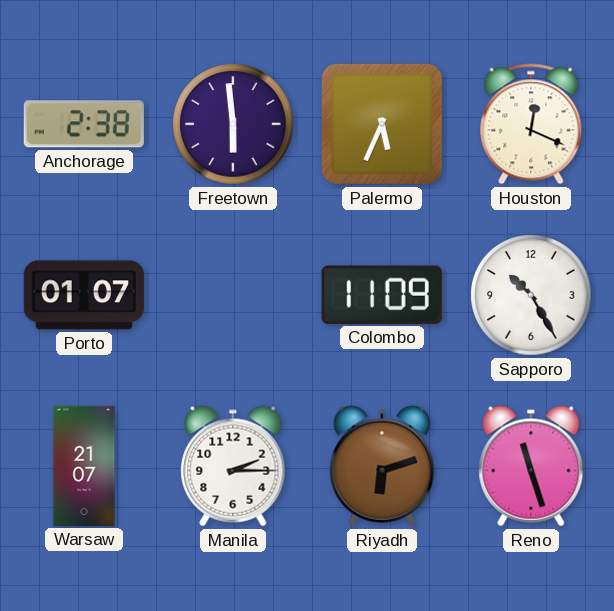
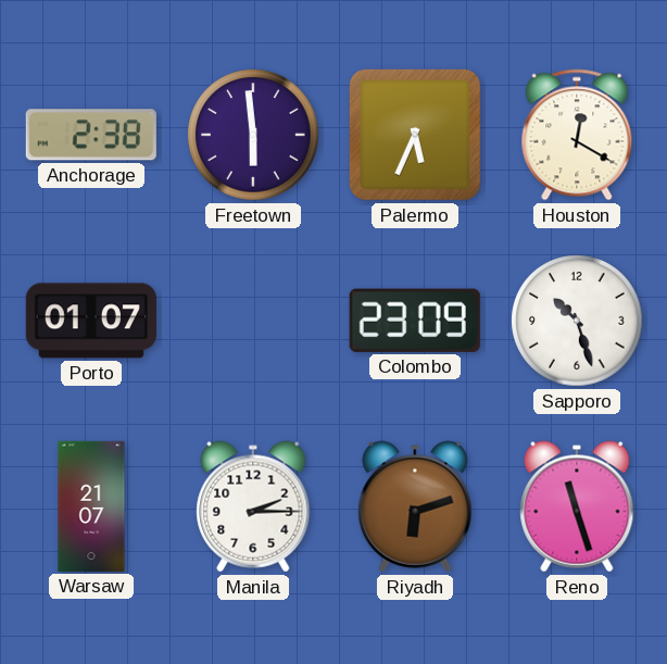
Houston: 12:19 -> 12:20
Colombo: 11:09 -> 23:09
Sapporo: 10:25 -> 10:27
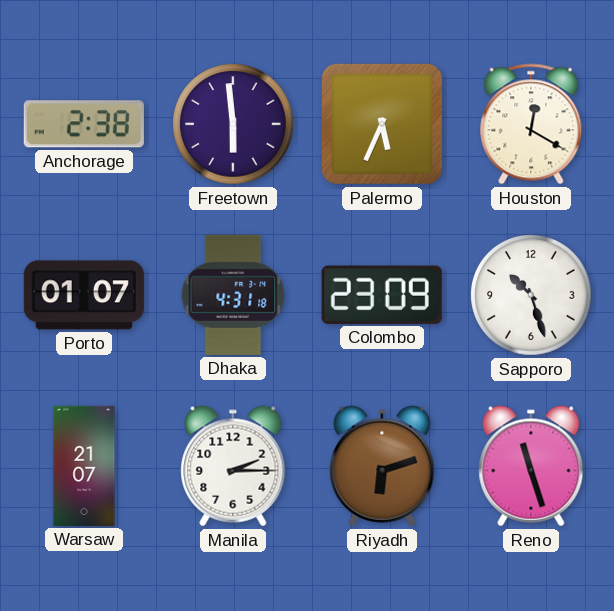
Dhaka: none -> 4:31
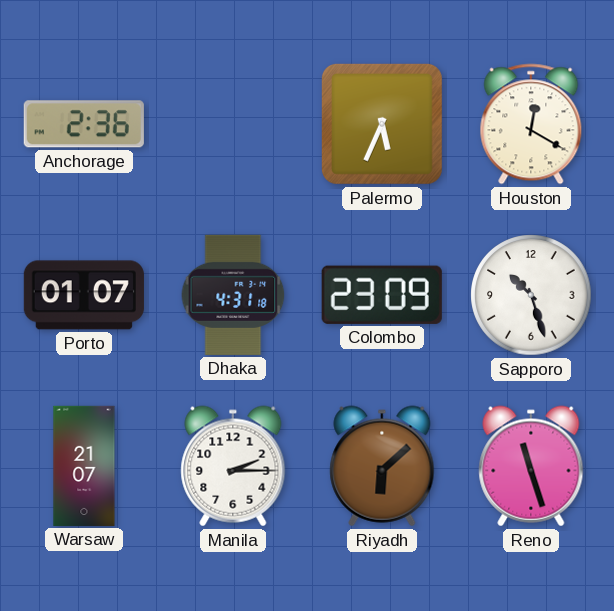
Anchorage: 2:38 -> 2:36
Freetown: 5:59 -> none
Riyadh: 6:12 -> 6:08
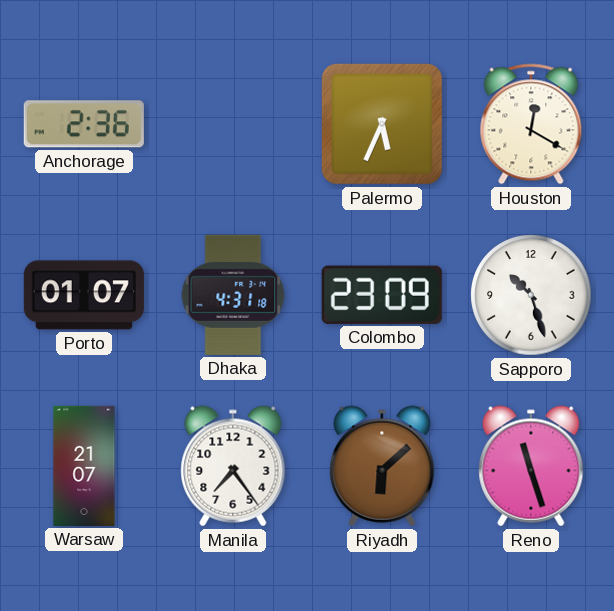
Manila: 2:15 -> 7:24
